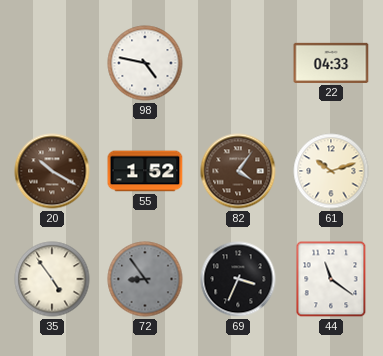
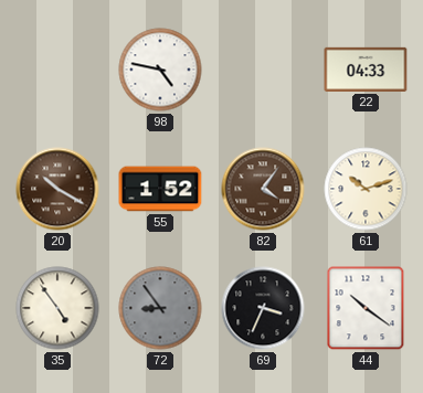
44: 11:21 -> 10:21
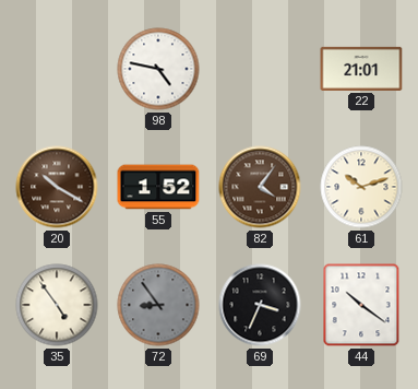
22: 04:33 -> 21:01
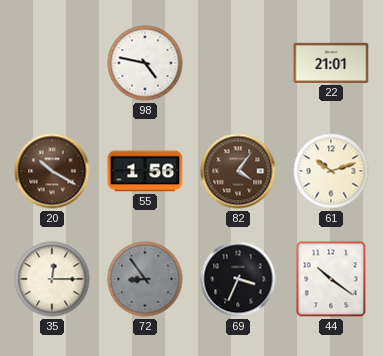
55: 1:52 -> 1:56
35: 4:54 -> 12:15
